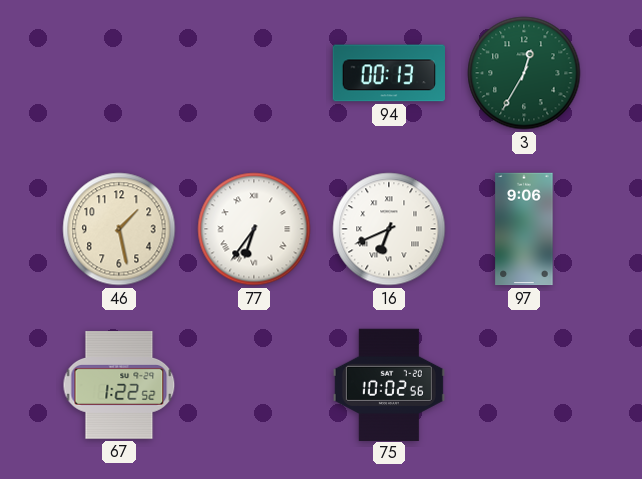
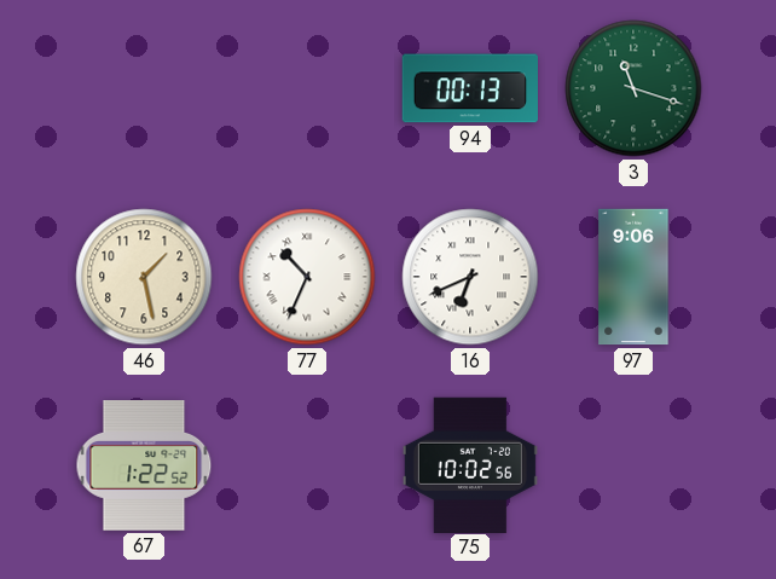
3: 12:35 -> 11:18
77: 6:36 -> 10:34
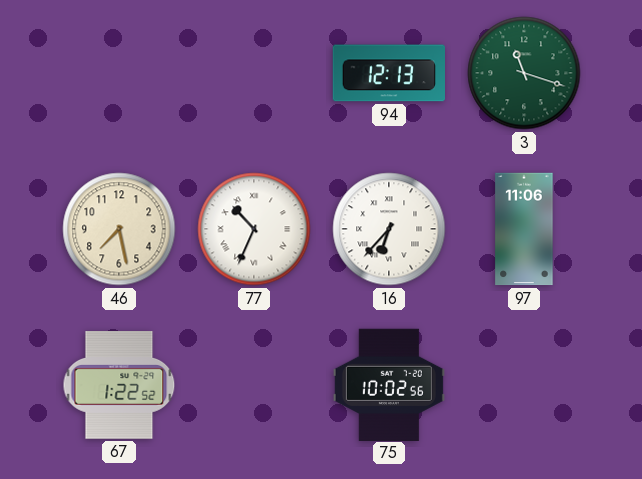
94: 00:13 -> 12:13
46: 1:28 -> 7:28
16: 6:41 -> 6:37
97: 9:06 -> 11:06
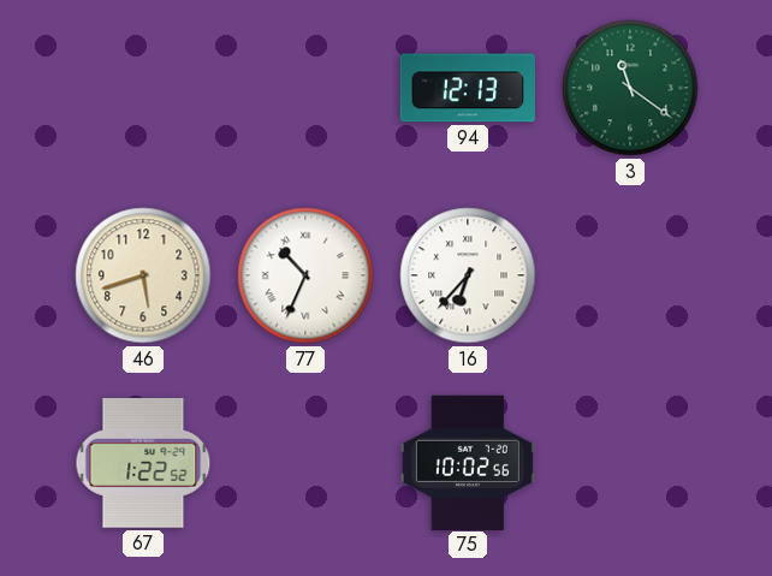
3: 11:18 -> 11:21
46: 7:28 -> 5:42
97: 11:06 -> none
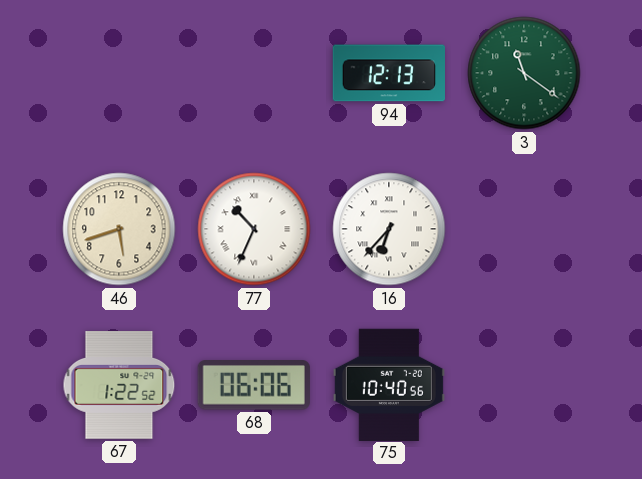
68: none -> 06:06
75: 10:02 -> 10:40
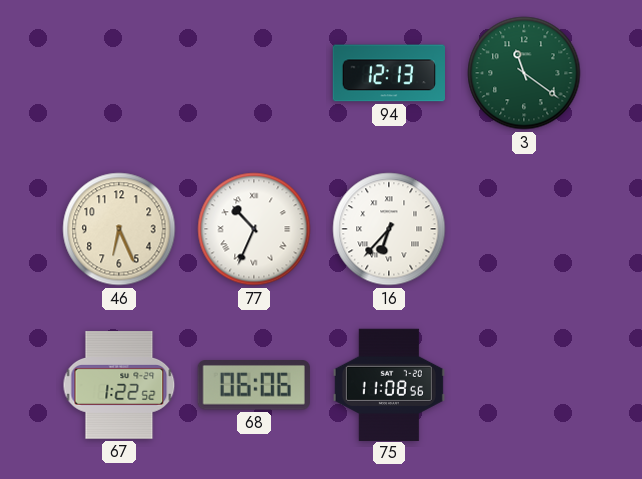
46: 5:42 -> 6:26
75: 10:40 -> 11:08
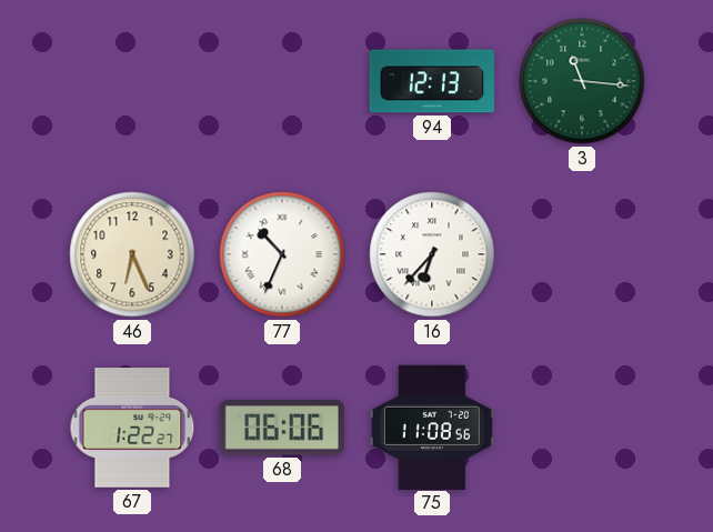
3: 11:21 -> 11:16
67: 1:22:52 -> 1:22:27
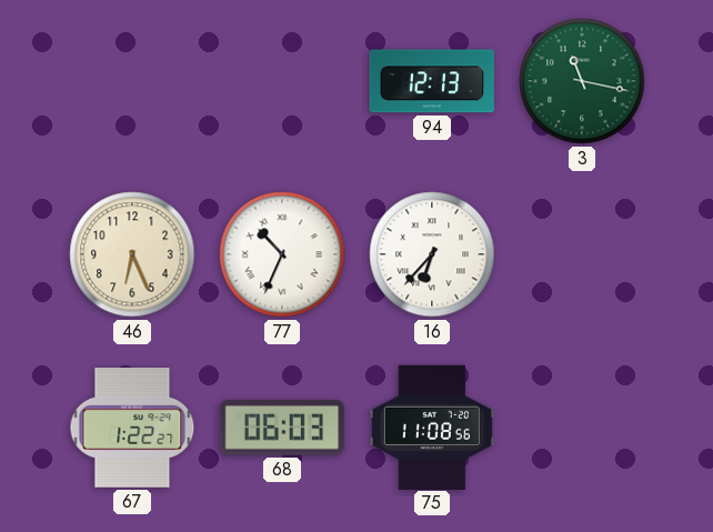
3: 11:16 -> 11:17
68: 06:06 -> 06:03
